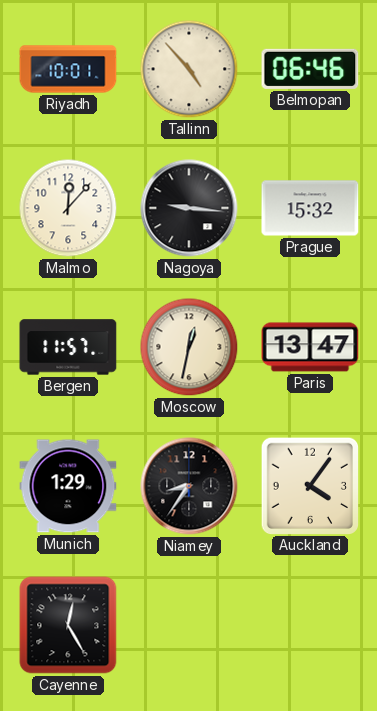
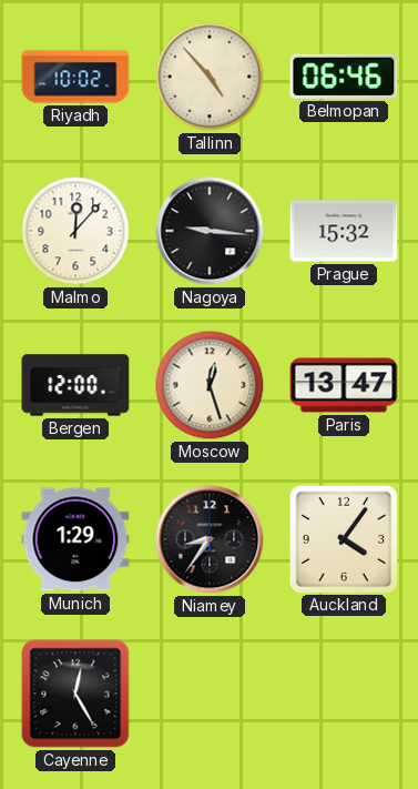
Riyadh: 10:01 -> 10:02
Bergen: 11:57 -> 12:00
Moscow: 12:32 -> 12:27
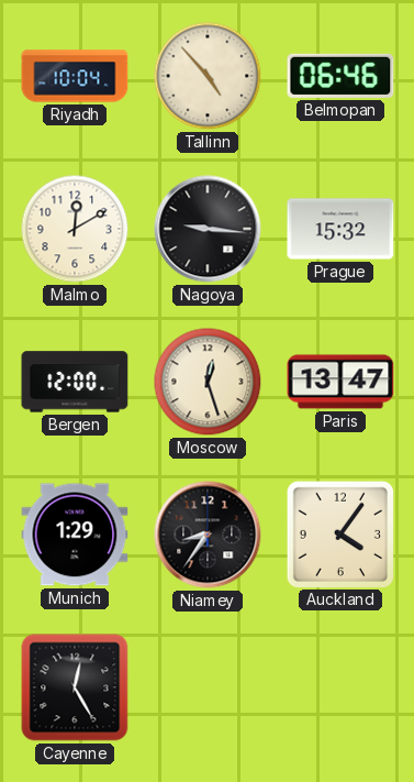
Riyadh: 10:02 -> 10:04
Malmo: 12:07 -> 12:10
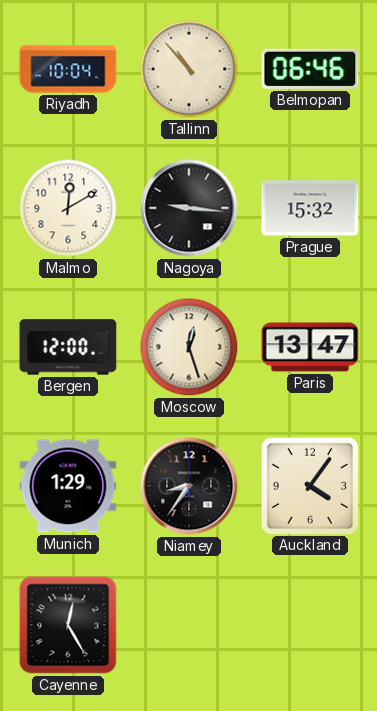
Tallinn: 4:53 -> 10:53
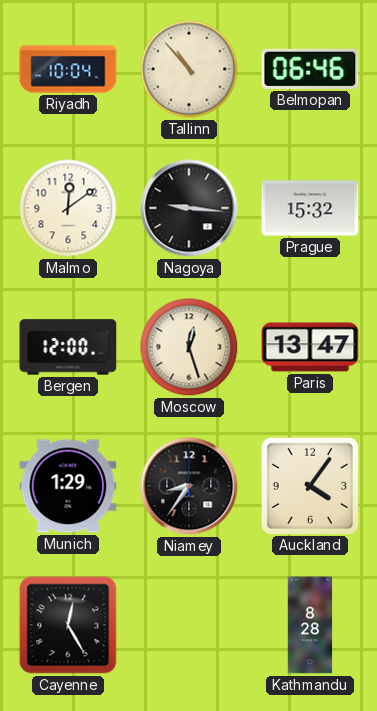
Malmo: 12:10 -> 12:09
Kathmandu: none -> 8:28
